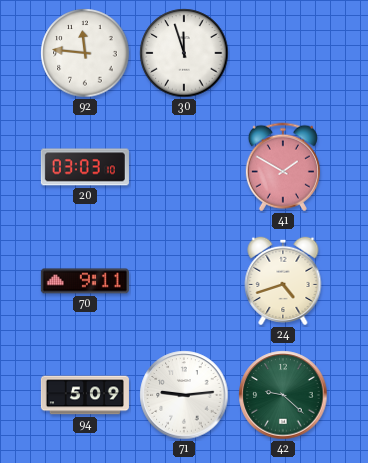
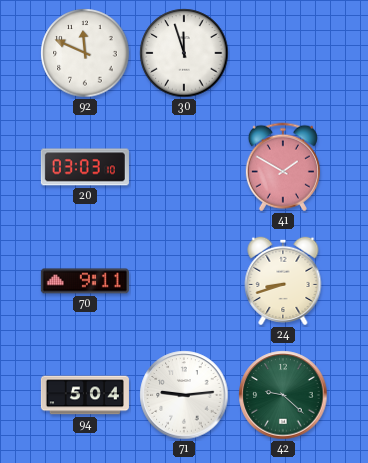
92: 11:46 -> 11:49
24: 4:42 -> 8:42
94: 5:09 -> 5:04
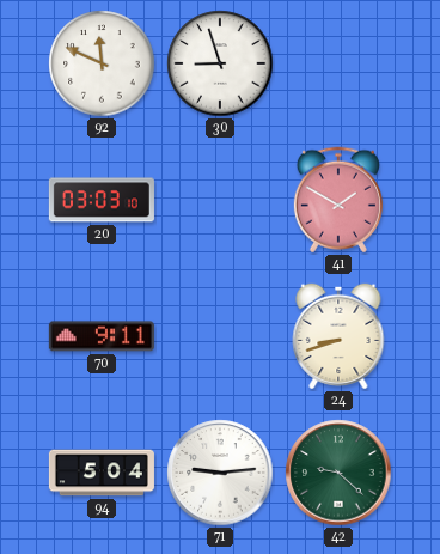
30: 11:57 -> 8:57
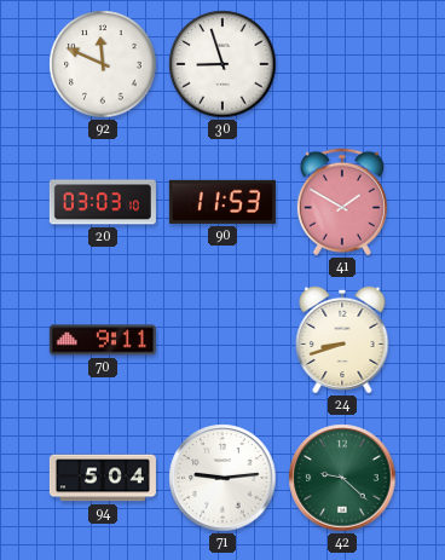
90: none -> 11:53
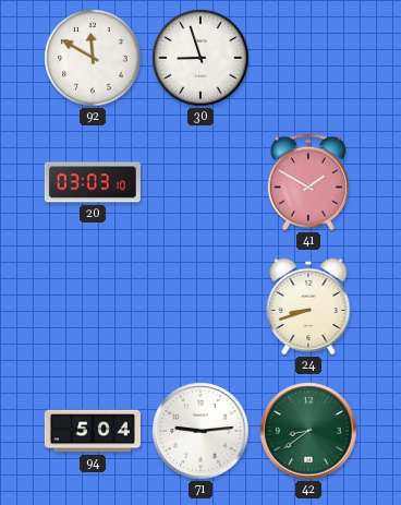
92: 11:49 -> 11:50
90: 11:53 -> none
70: 9:11 -> none
42: 9:22 -> 8:39
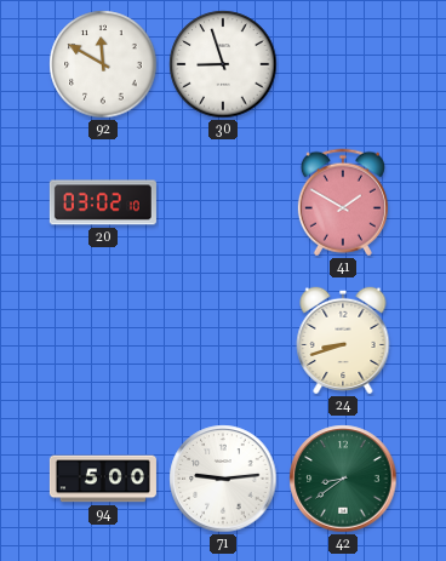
20: 03:03 -> 03:02
94: 5:04 -> 5:00
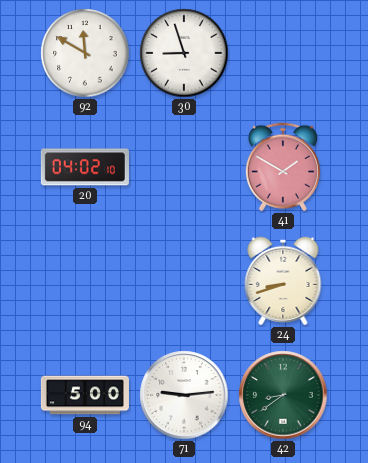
20: 03:02 -> 04:02
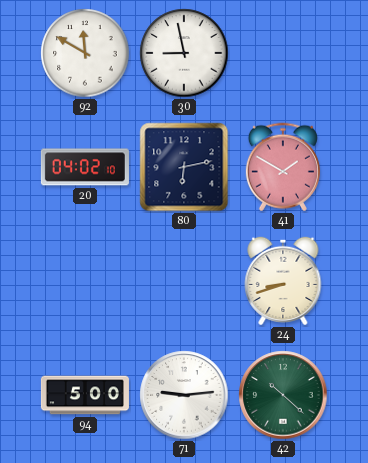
30: 8:57 -> 8:58
80: none -> 6:13
42: 8:39 -> 10:22
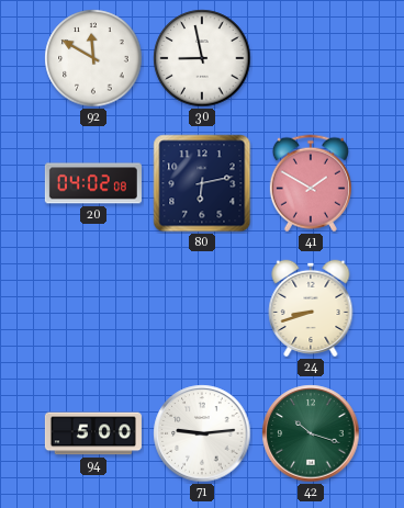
20: 04:02:10 -> 04:02:08
42: 10:22 -> 10:18
